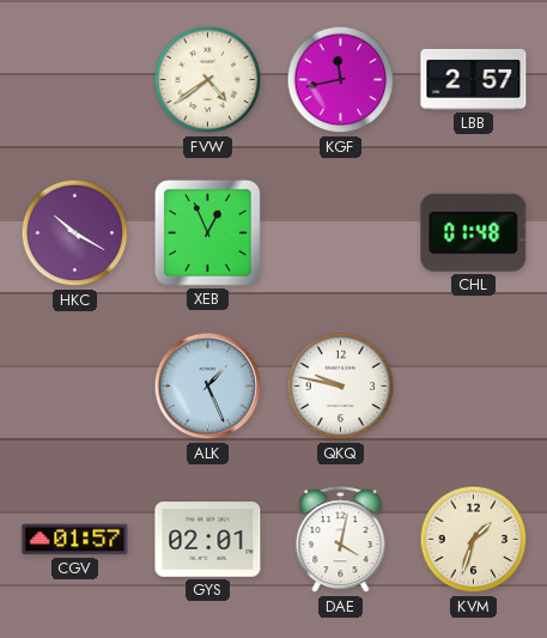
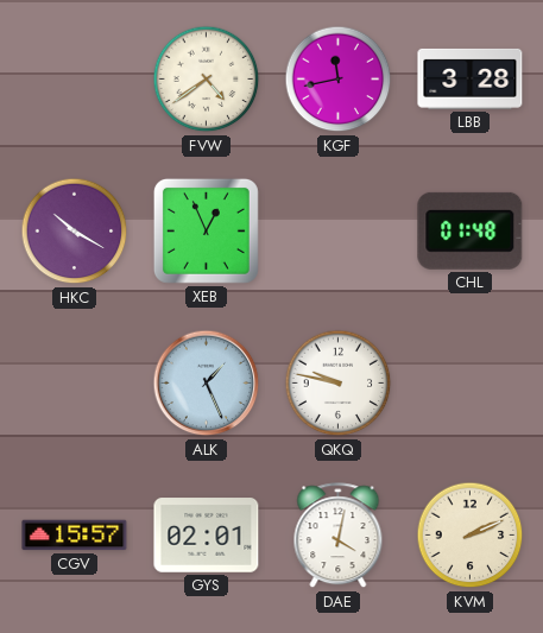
LBB: 2:57 -> 3:28
CGV: 01:57 -> 15:57
KVM: 1:33 -> 2:11
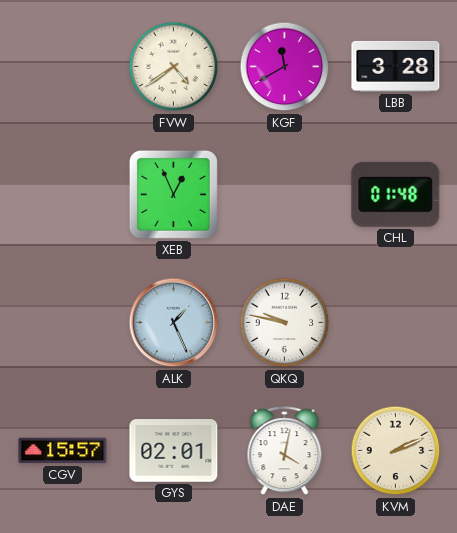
KGF: 11:43 -> 11:40
HKC: 10:20 -> none
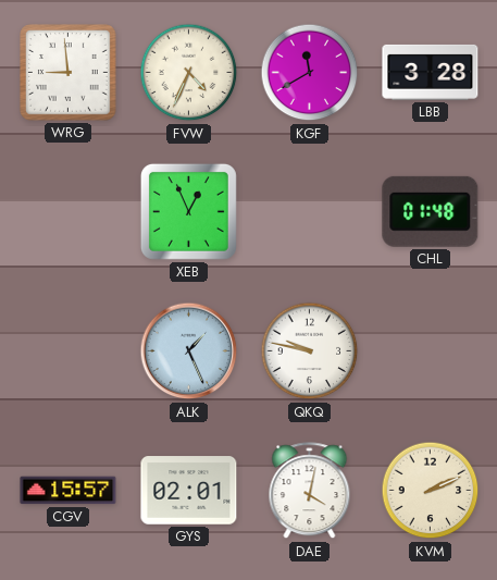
WRG: none -> 8:59
FVW: 4:39 -> 4:34
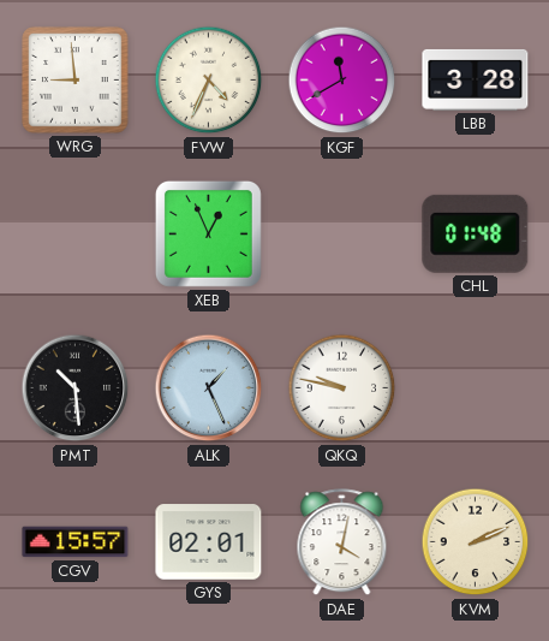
PMT: none -> 10:29
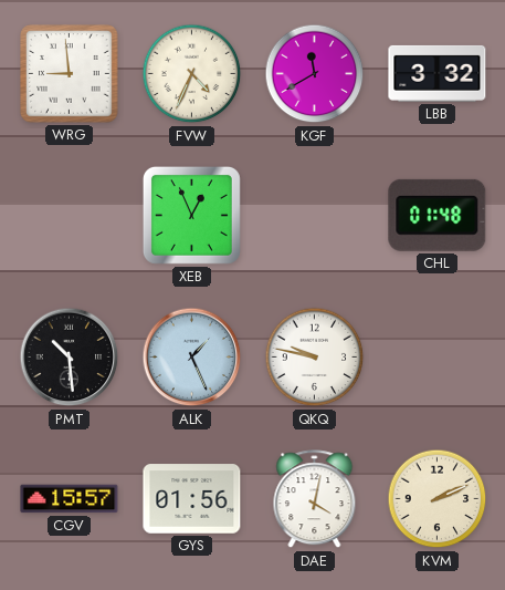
LBB: 3:28 -> 3:32
GYS: 02:01 -> 01:56
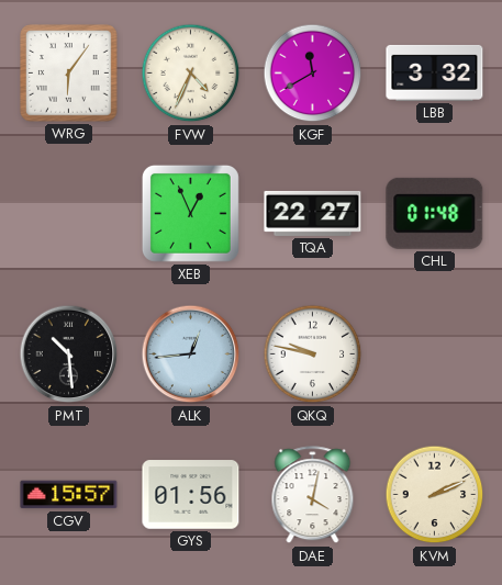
WRG: 8:59 -> 6:06
TQA: none -> 22:27
ALK: 1:26 -> 12:44
